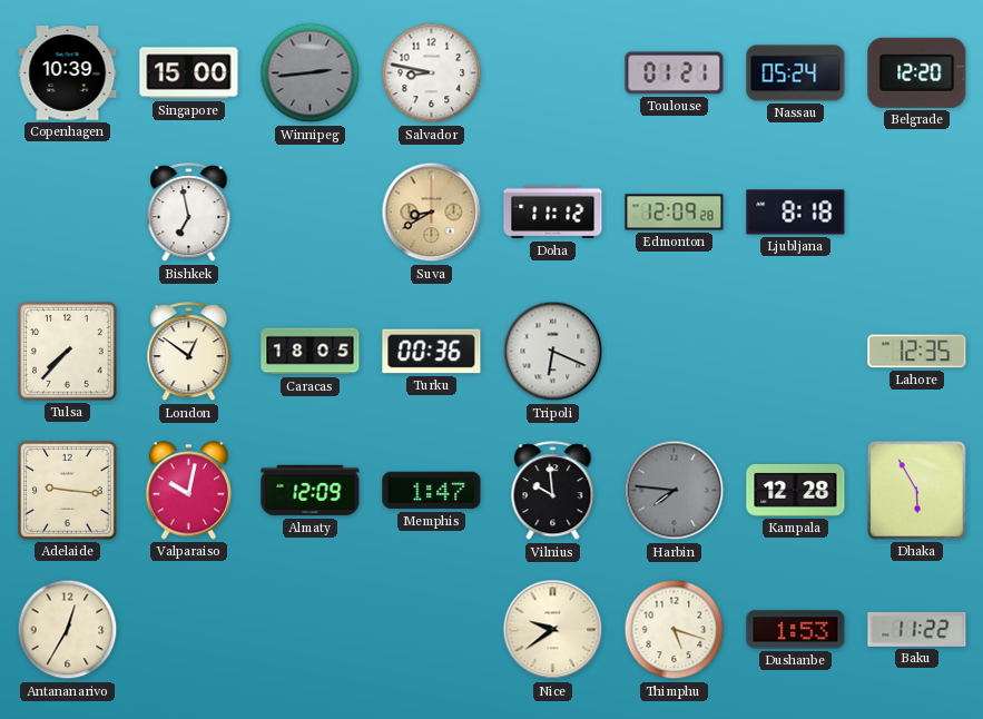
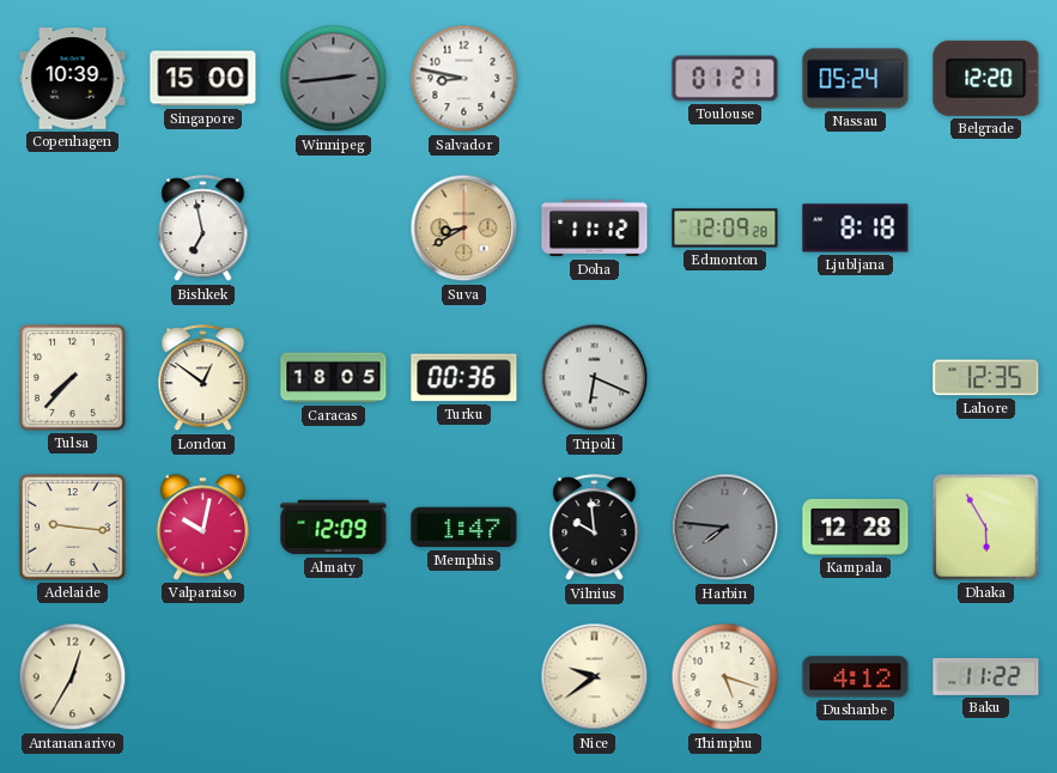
Dushanbe: 1:53 -> 4:12
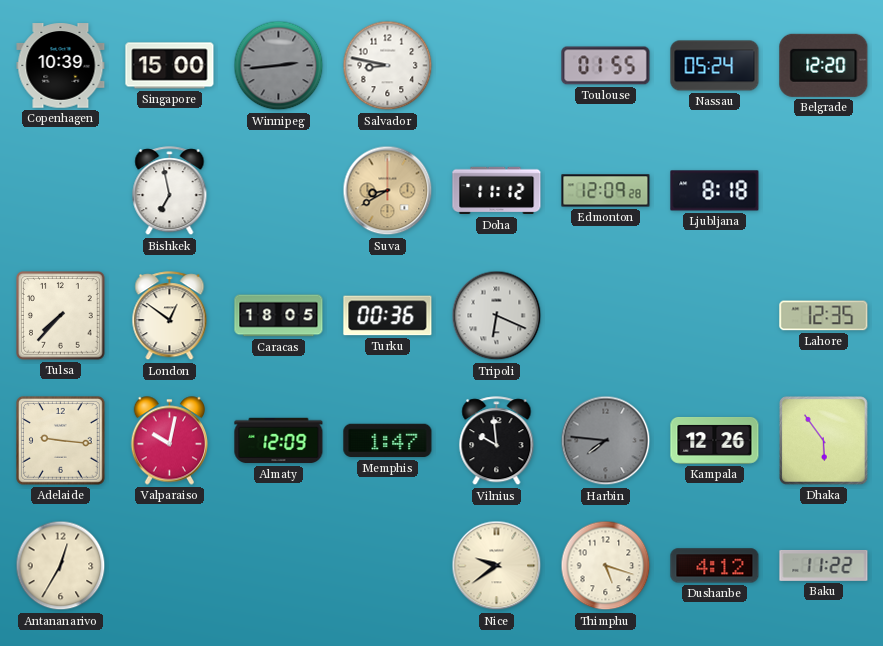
Toulouse: 01:21 -> 01:55
Kampala: 12:28 -> 12:26
Dhaka: 5:55 -> 5:54
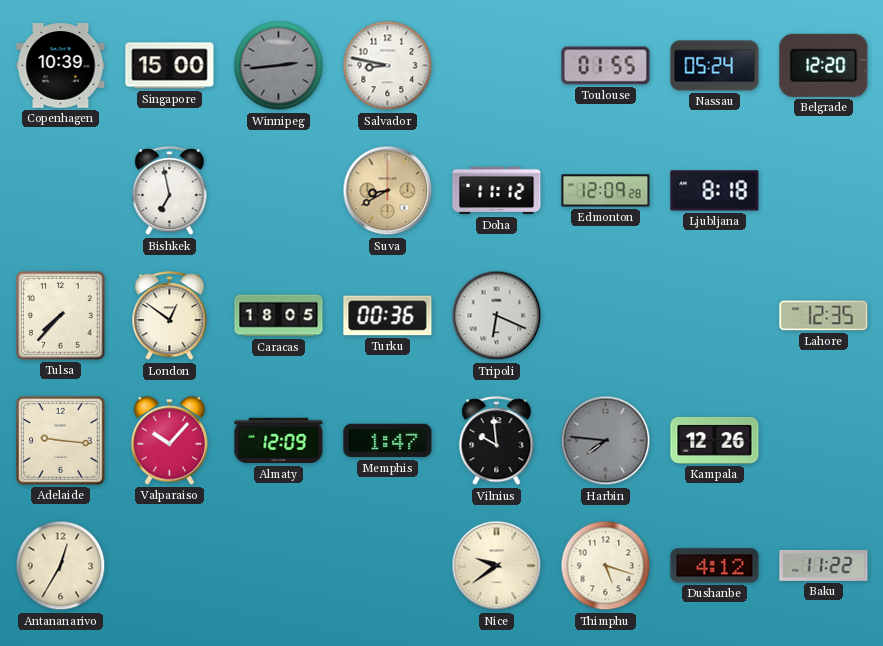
Valparaiso: 10:02 -> 10:07
Dhaka: 5:54 -> none
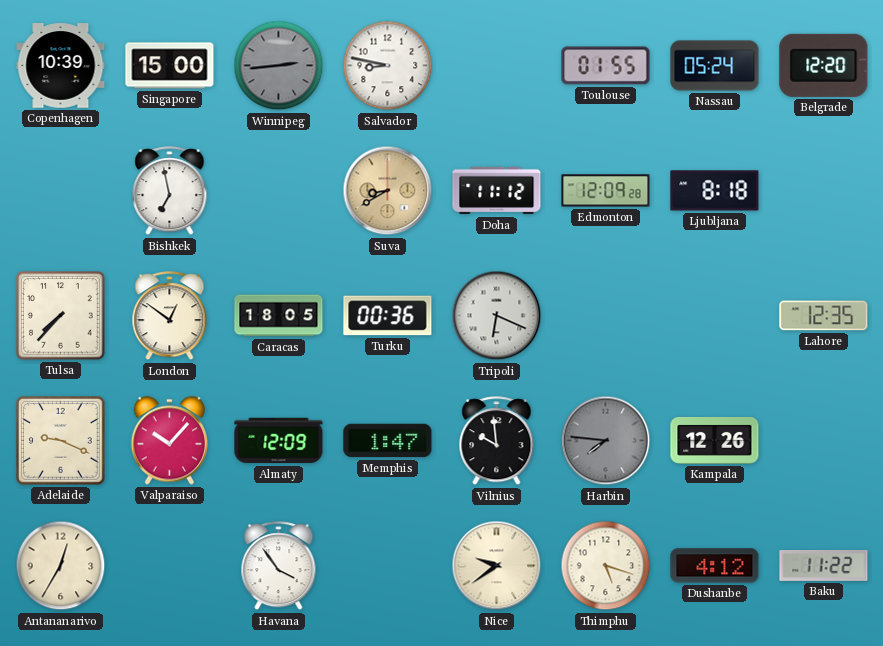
Adelaide: 9:16 -> 9:19
Havana: none -> 3:54
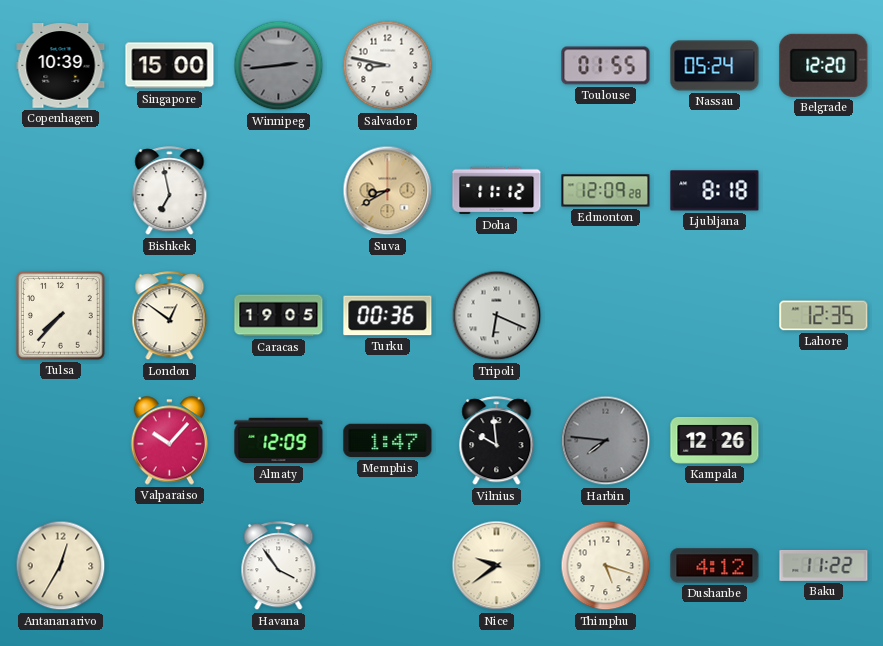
Caracas: 18:05 -> 19:05
Adelaide: 9:19 -> none
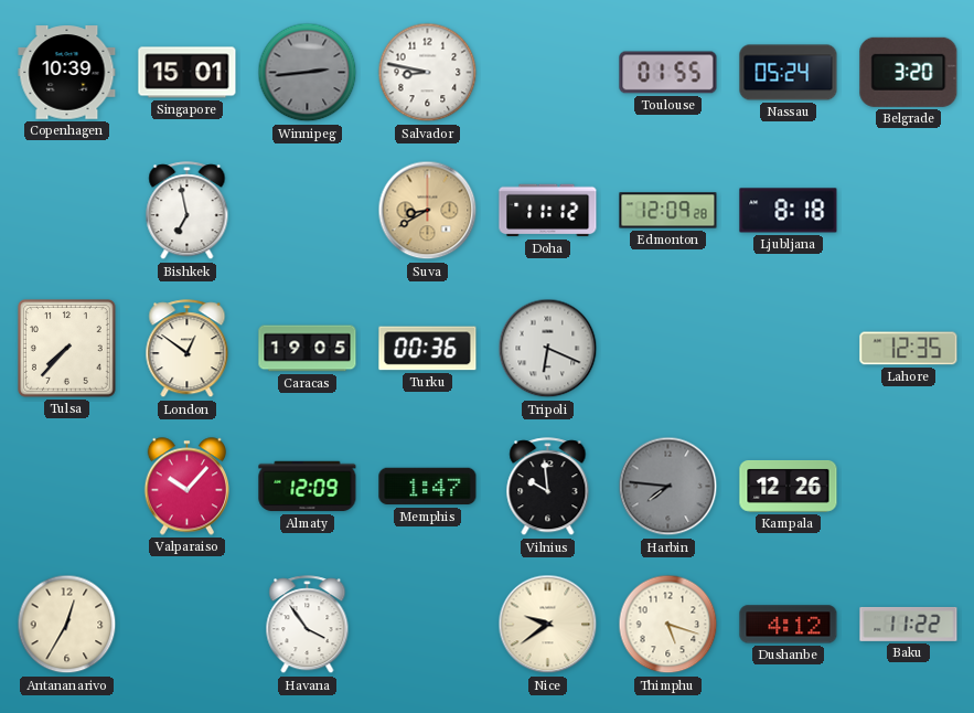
Singapore: 15:00 -> 15:01
Belgrade: 12:20 -> 3:20
